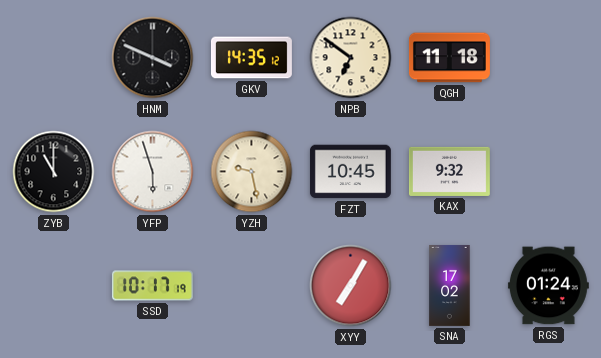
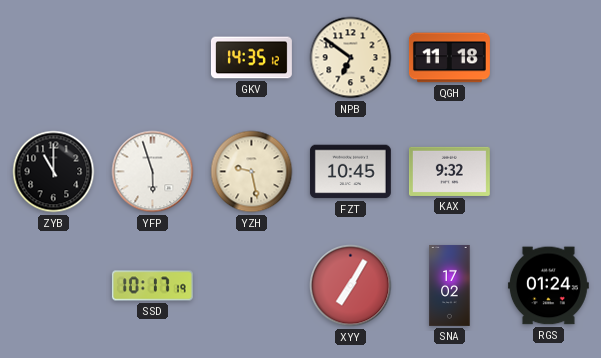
HNM: 3:49 -> none
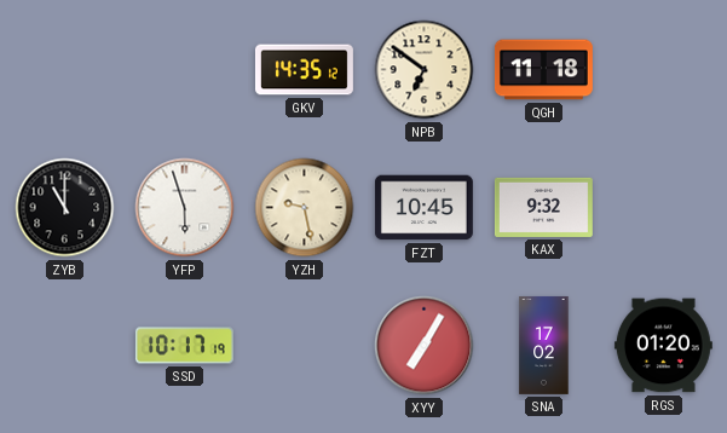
RGS: 01:24 -> 01:20
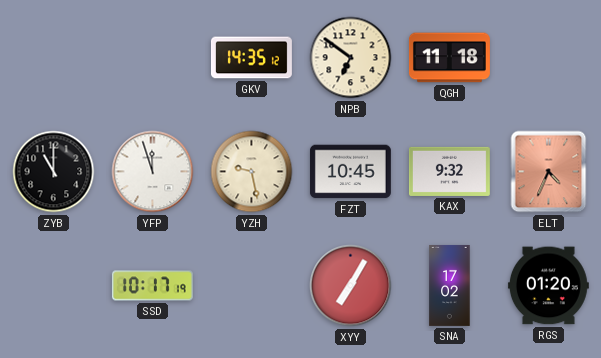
YFP: 5:57 -> 11:57
ELT: none -> 4:34
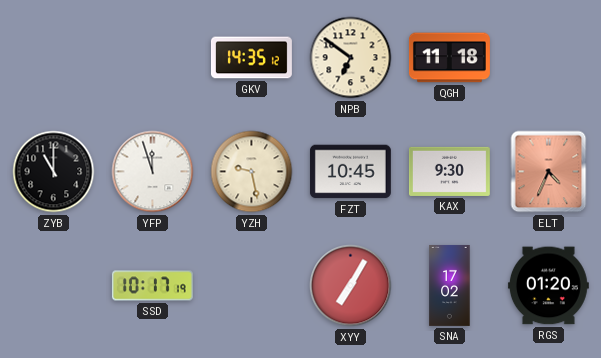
KAX: 9:32 -> 9:30
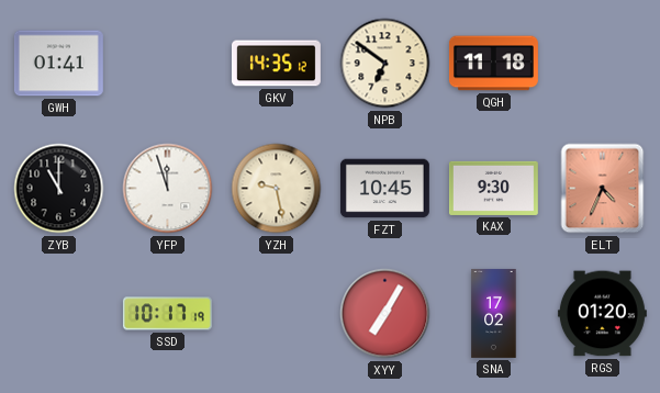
GWH: none -> 01:41
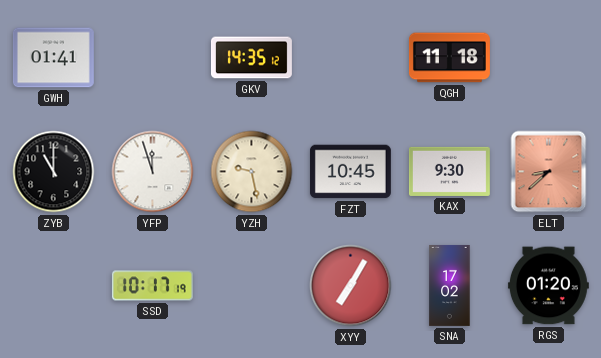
NPB: 6:51 -> none
ELT: 4:34 -> 8:38
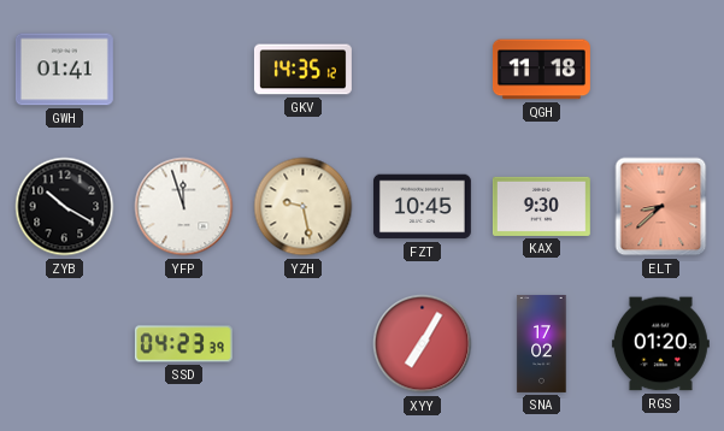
ZYB: 11:00 -> 10:20
SSD: 10:17 -> 04:23
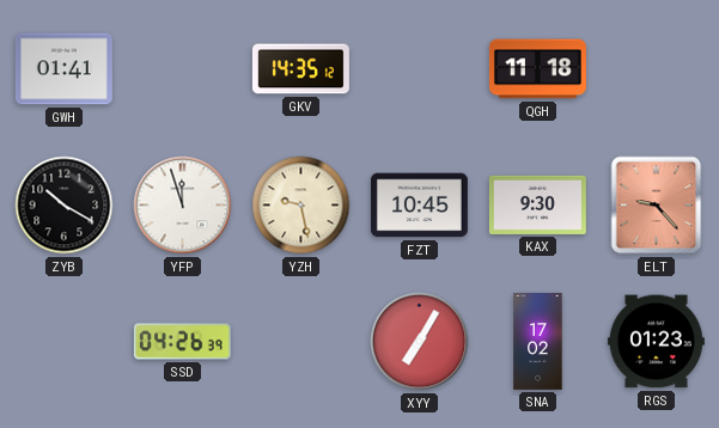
ELT: 8:38 -> 9:23
SSD: 04:23 -> 04:26
RGS: 01:20 -> 01:23
